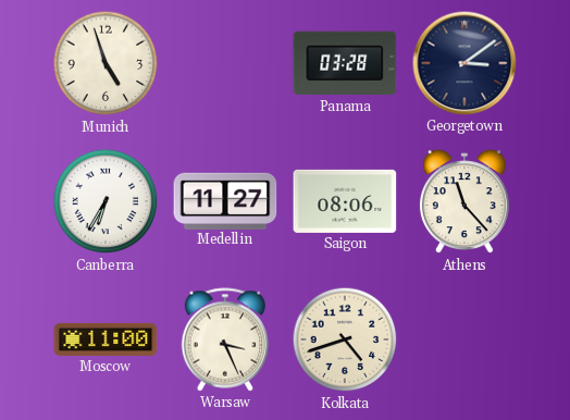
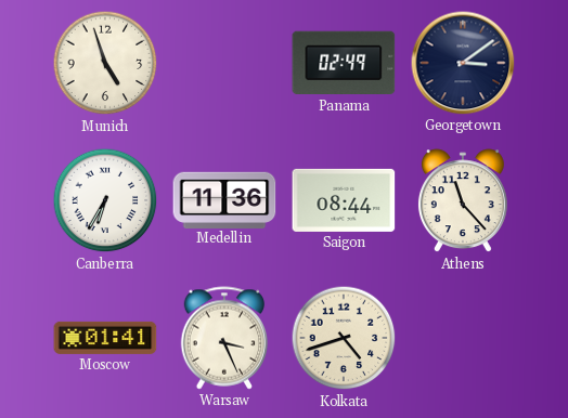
Panama: 03:28 -> 02:49
Medellin: 11:27 -> 11:36
Saigon: 08:06 -> 08:44
Moscow: 11:00 -> 01:41
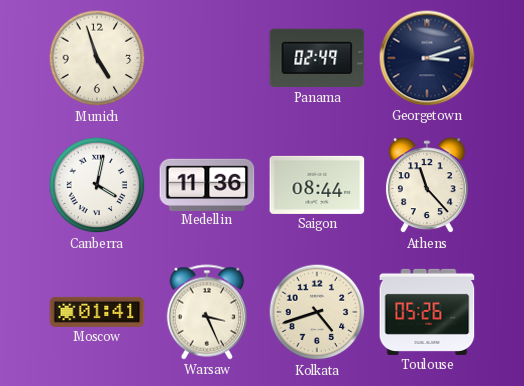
Georgetown: 3:09 -> 3:12
Canberra: 6:35 -> 4:02
Toulouse: none -> 05:26
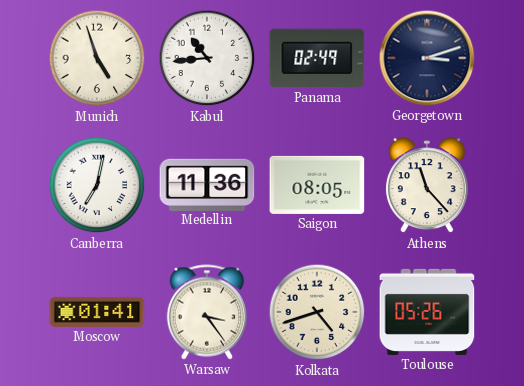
Kabul: none -> 10:44
Canberra: 4:02 -> 7:02
Saigon: 08:44 -> 08:05
Warsaw: 3:26 -> 3:24
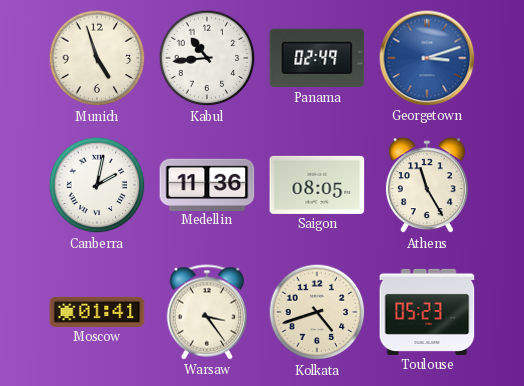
Georgetown dial: navy -> blue
Canberra: 7:02 -> 2:02
Athens: 11:23 -> 11:25
Toulouse: 05:26 -> 05:23
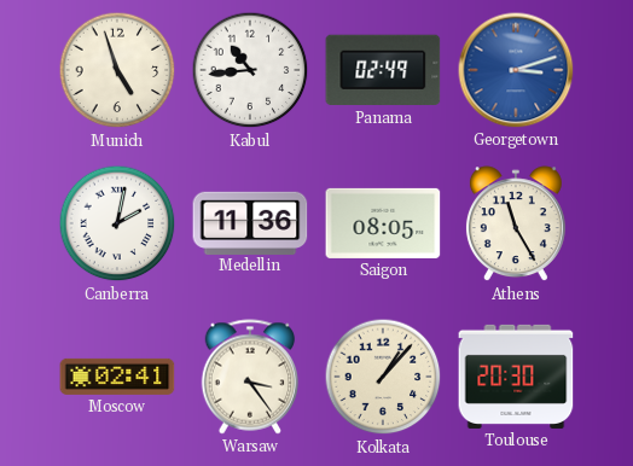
Moscow: 01:41 -> 02:41
Kolkata: 4:42 -> 1:07
Toulouse: 05:23 -> 20:30
